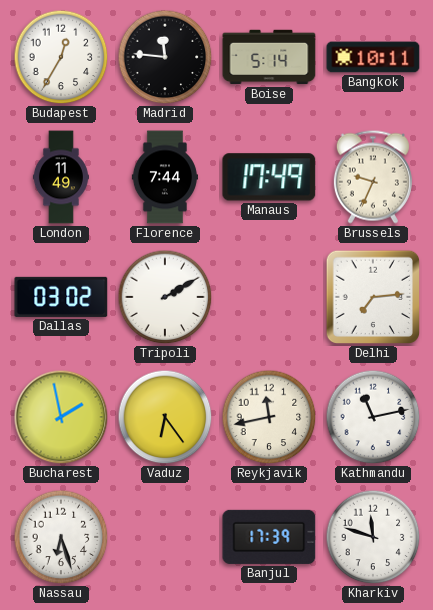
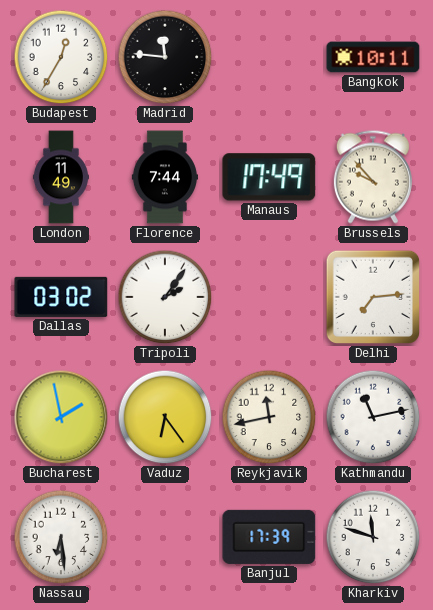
Boise: 5:14 -> none
Brussels: 9:34 -> 9:53
Tripoli: 2:10 -> 2:06
Nassau: 6:27 -> 6:29
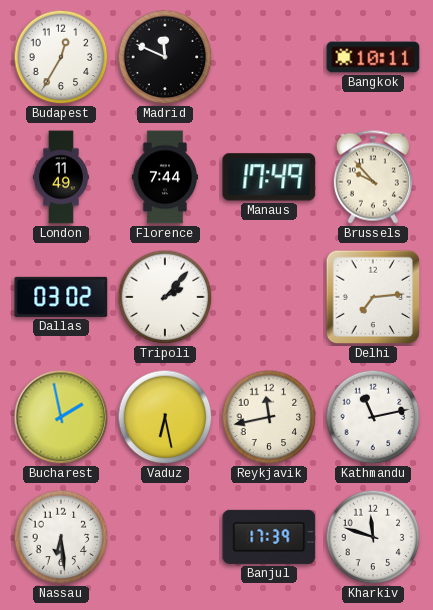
Madrid: 11:46 -> 11:49
Tripoli: 2:06 -> 2:07
Vaduz: 6:24 -> 6:28
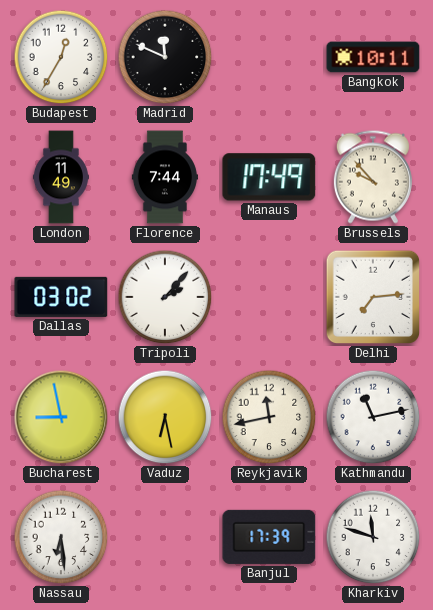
Bucharest: 1:58 -> 8:58
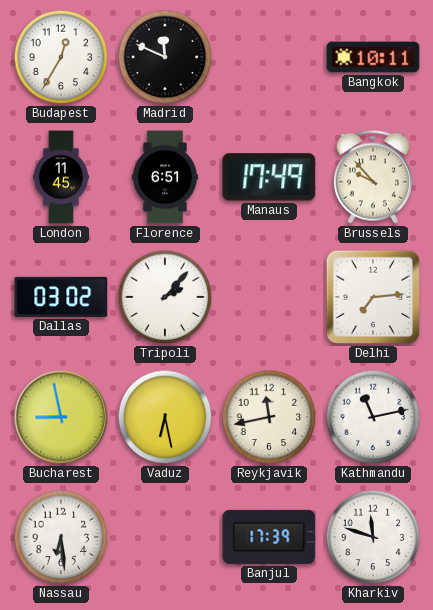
London: 11:49 -> 11:45
Florence: 7:44 -> 6:51
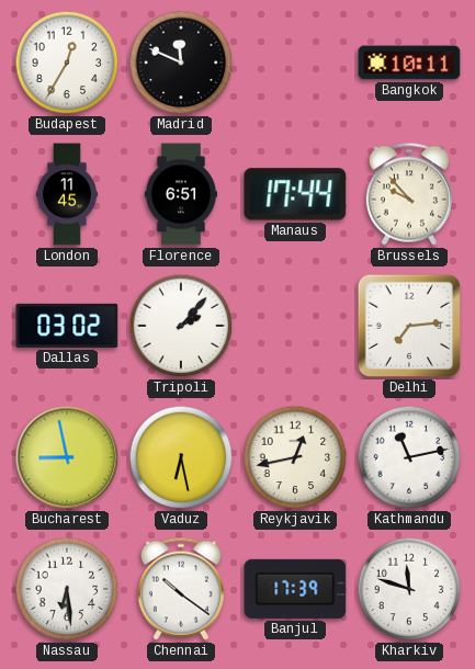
Manaus: 17:49 -> 17:44
Reykjavik: 11:43 -> 12:43
Chennai: none -> 10:21
